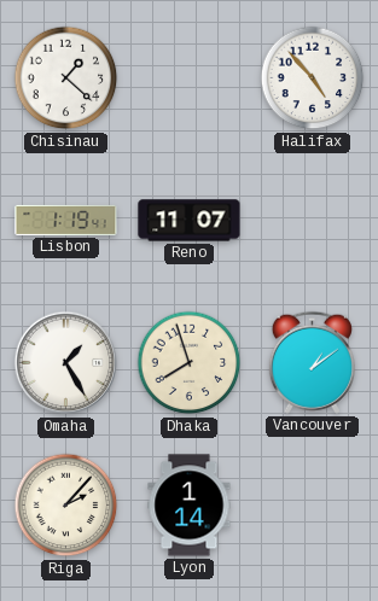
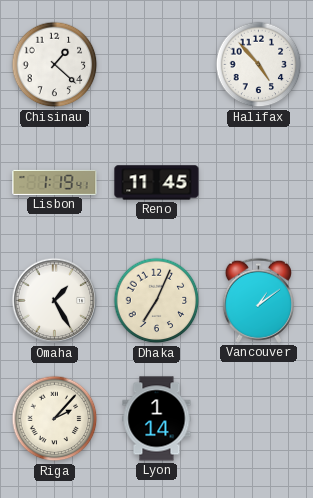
Reno: 11:07 -> 11:45
Dhaka: 7:57 -> 7:04
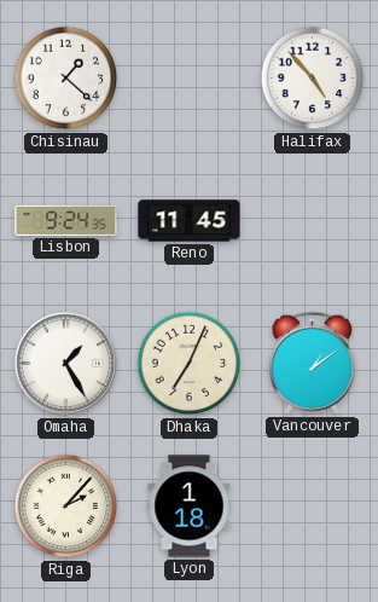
Lisbon: 1:19 -> 9:24
Lyon: 1:14 -> 1:18
